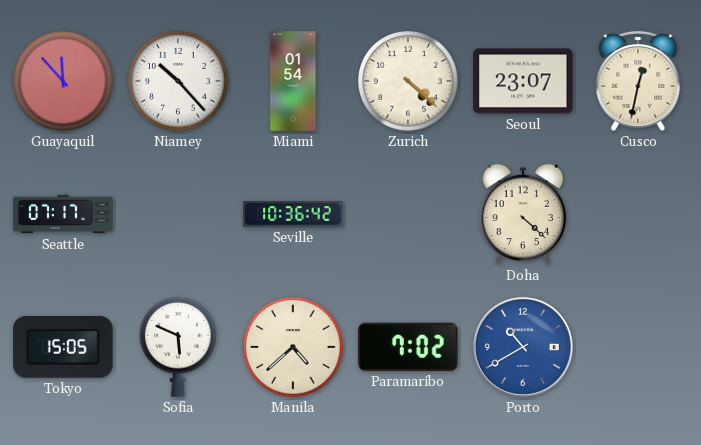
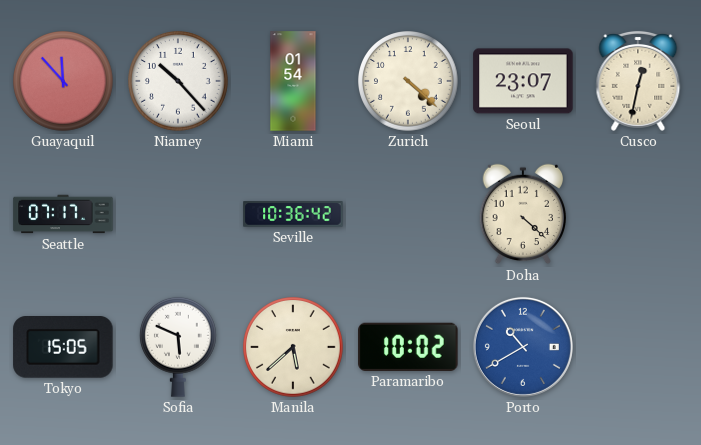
Manila: 4:38 -> 5:38
Paramaribo: 7:02 -> 10:02
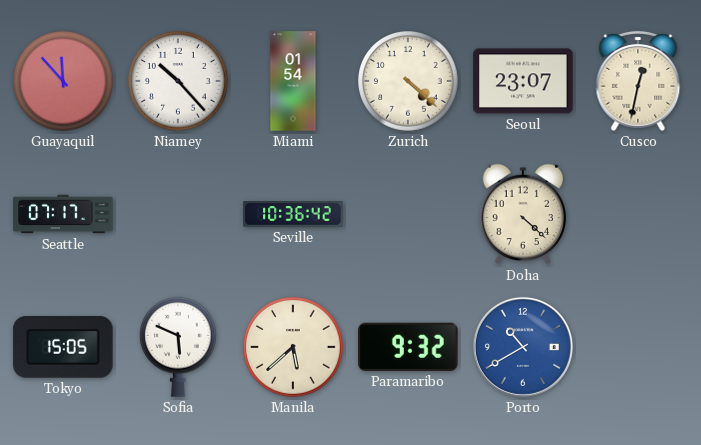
Paramaribo: 10:02 -> 9:32
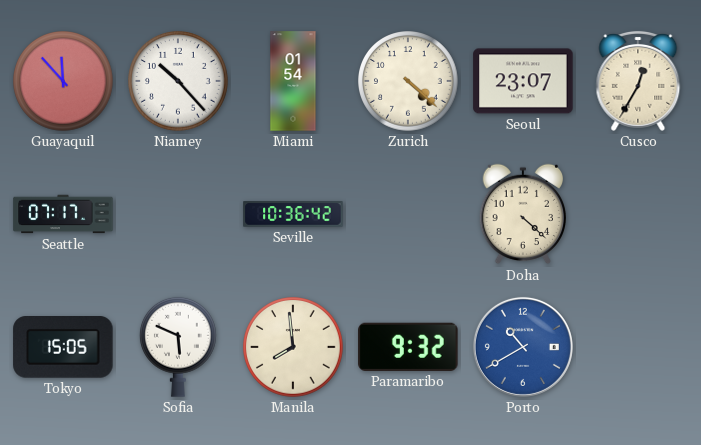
Cusco: 12:32 -> 12:35
Manila: 5:38 -> 7:59
